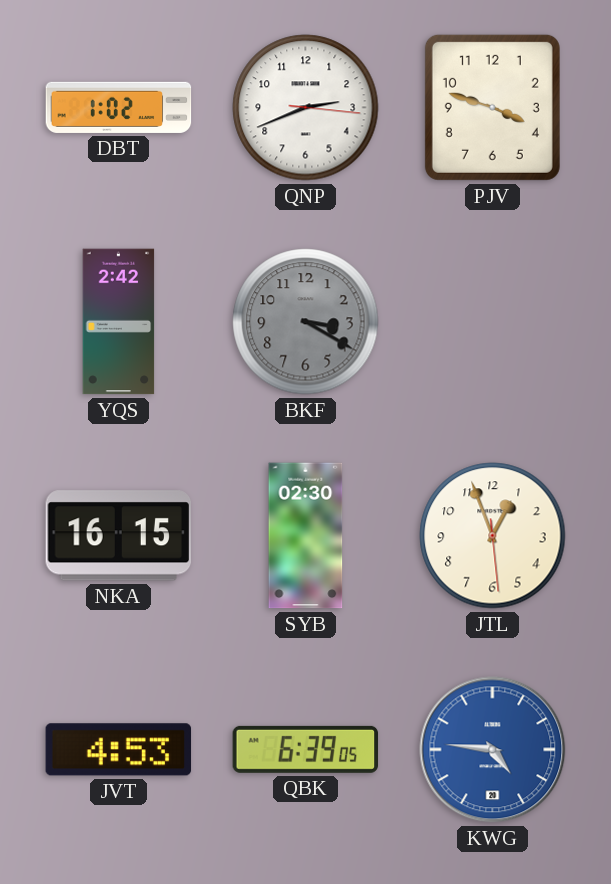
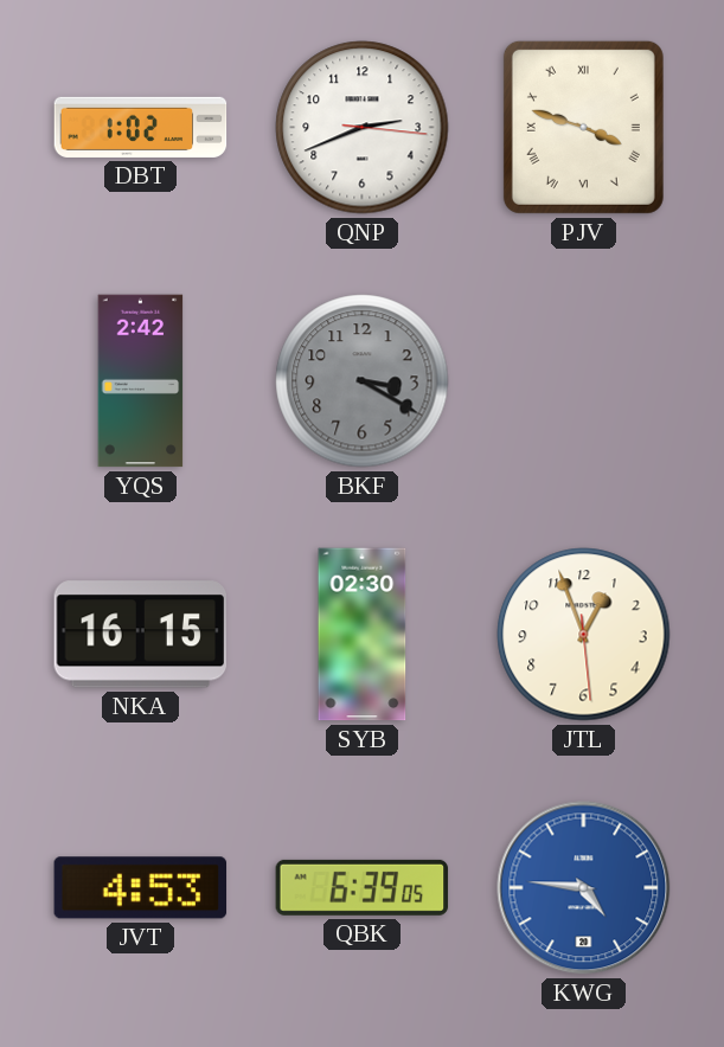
PJV numerals: Arabic -> Roman
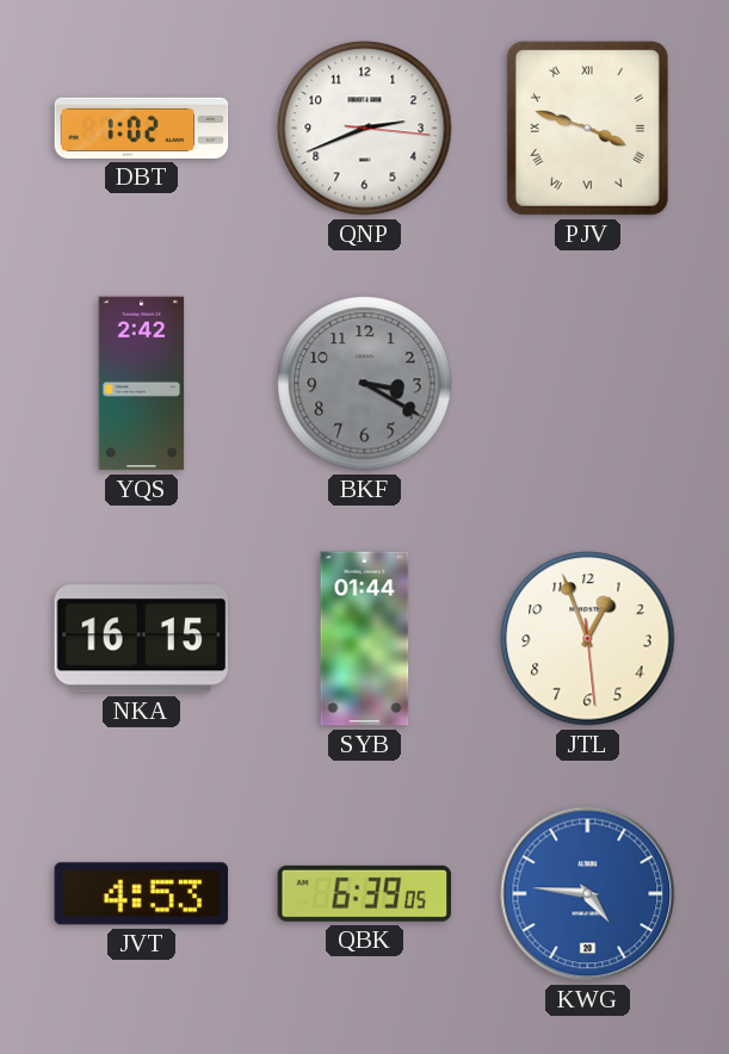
SYB: 02:30 -> 01:44
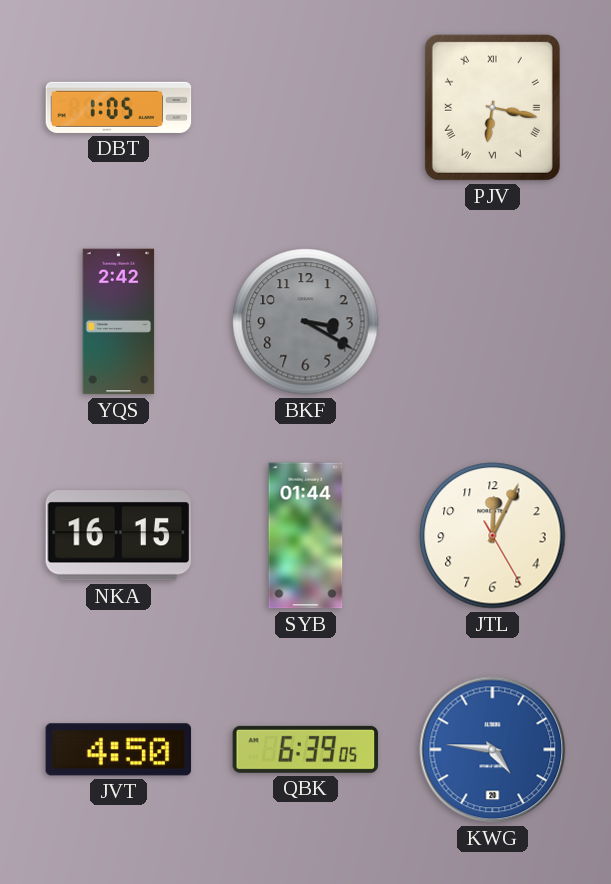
DBT: 1:02 -> 1:05
QNP: 2:41 -> none
PJV: 3:48 -> 6:17
JTL: 12:56 -> 12:04
JVT: 4:53 -> 4:50
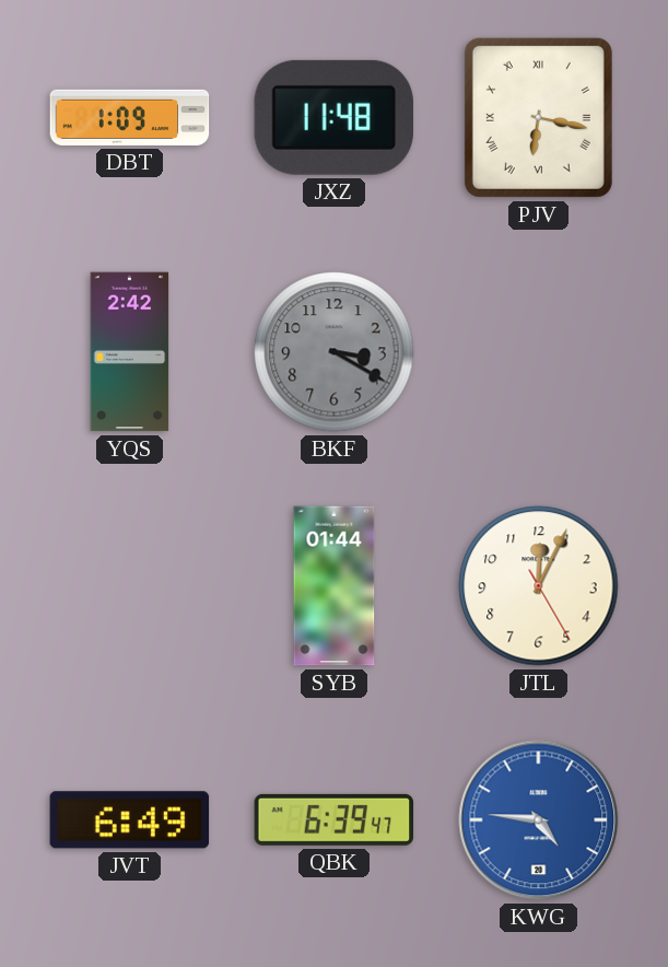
DBT: 1:05 -> 1:09
JXZ: none -> 11:48
NKA: 16:15 -> none
JVT: 4:50 -> 6:49
QBK: 6:39:05 -> 6:39:47
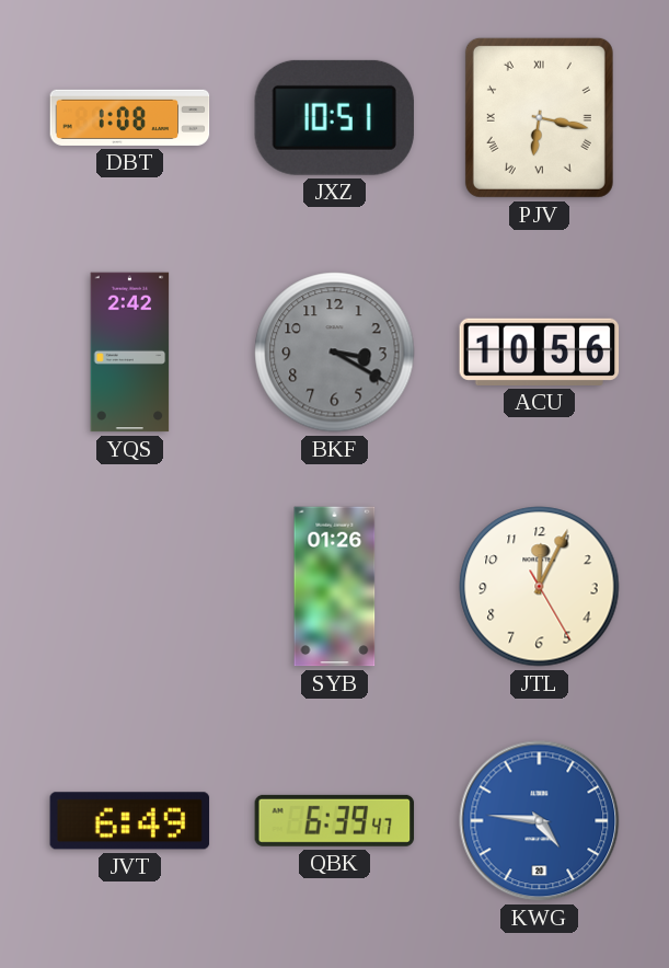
DBT: 1:09 -> 1:08
JXZ: 11:48 -> 10:51
ACU: none -> 10:56
SYB: 01:44 -> 01:26
